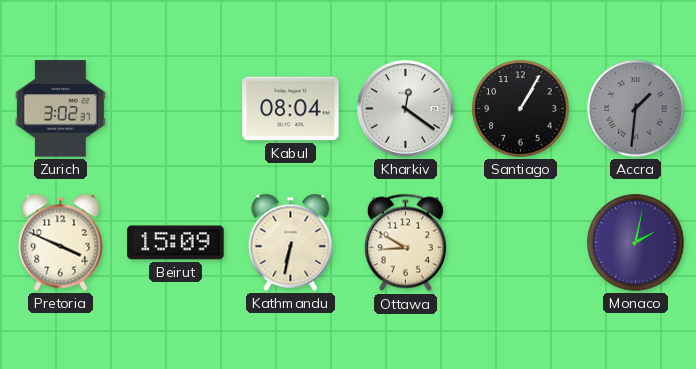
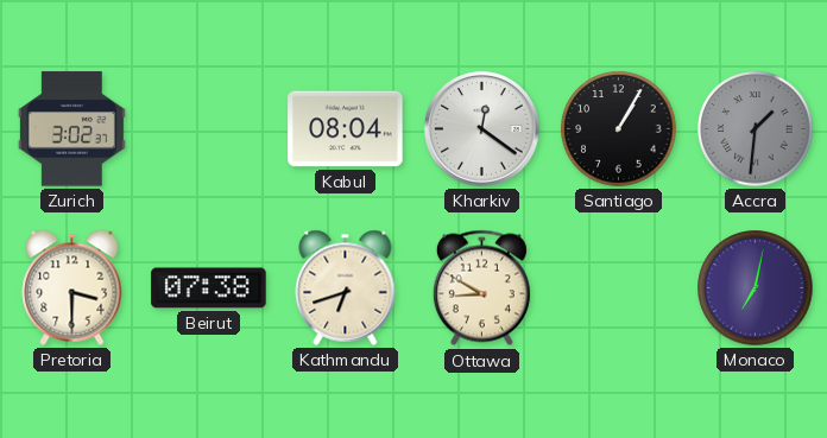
Pretoria: 3:49 -> 3:30
Beirut: 15:09 -> 07:38
Kathmandu: 6:32 -> 6:42
Monaco: 2:02 -> 7:02
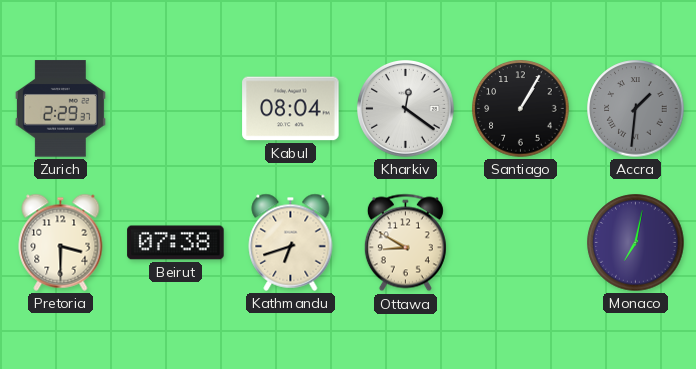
Zurich: 3:02 -> 2:29
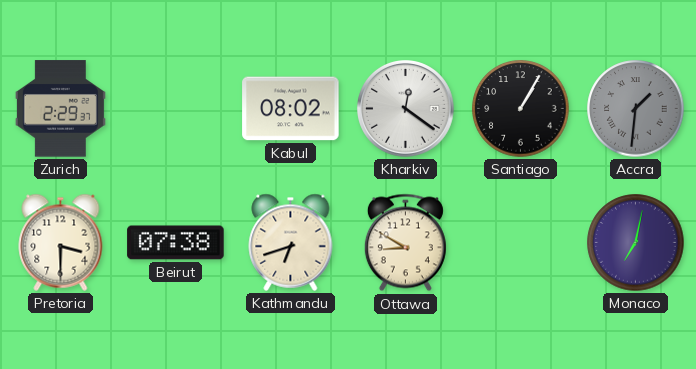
Kabul: 08:04 -> 08:02
